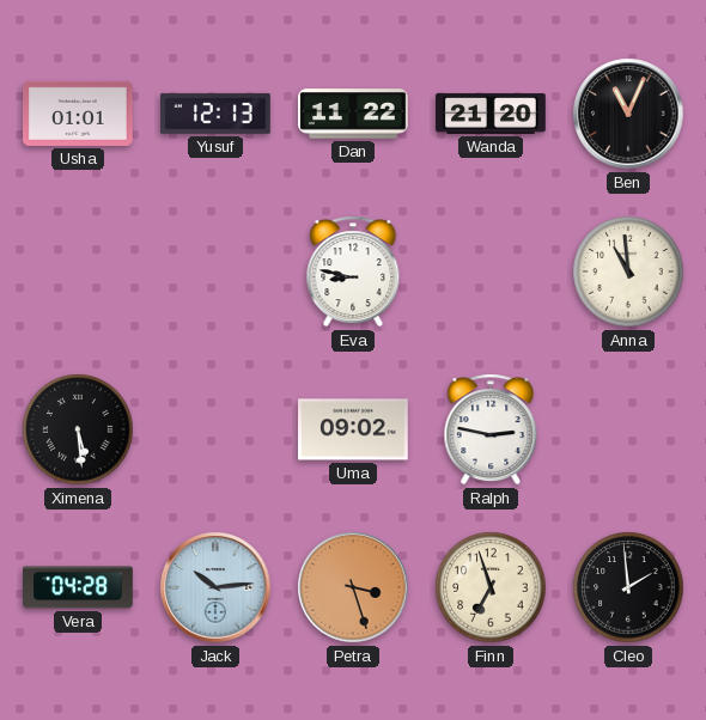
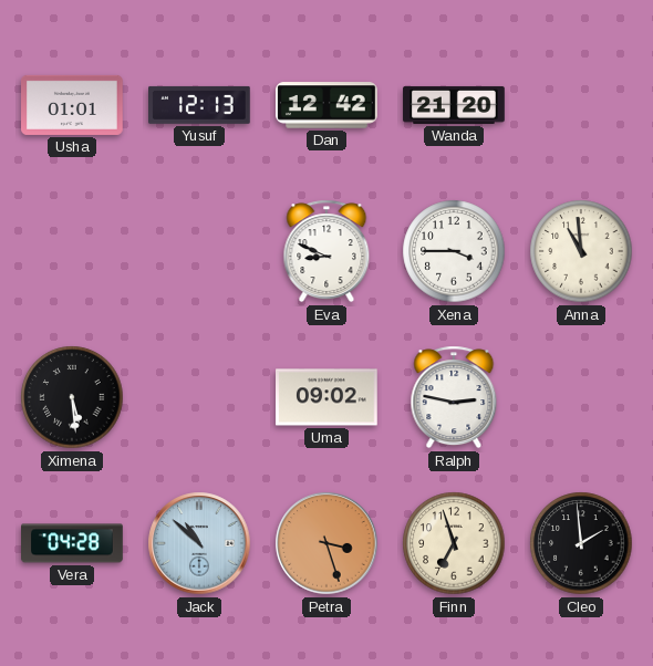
Dan: 11:22 -> 12:42
Ben: 11:04 -> none
Eva: 8:47 -> 8:49
Xena: none -> 3:45
Jack: 10:14 -> 10:52
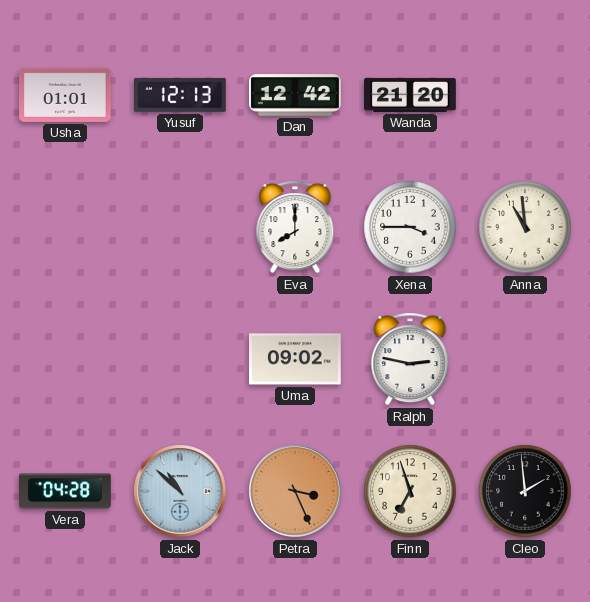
Eva: 8:49 -> 8:00
Ximena: 5:29 -> none
Petra: 3:27 -> 3:26
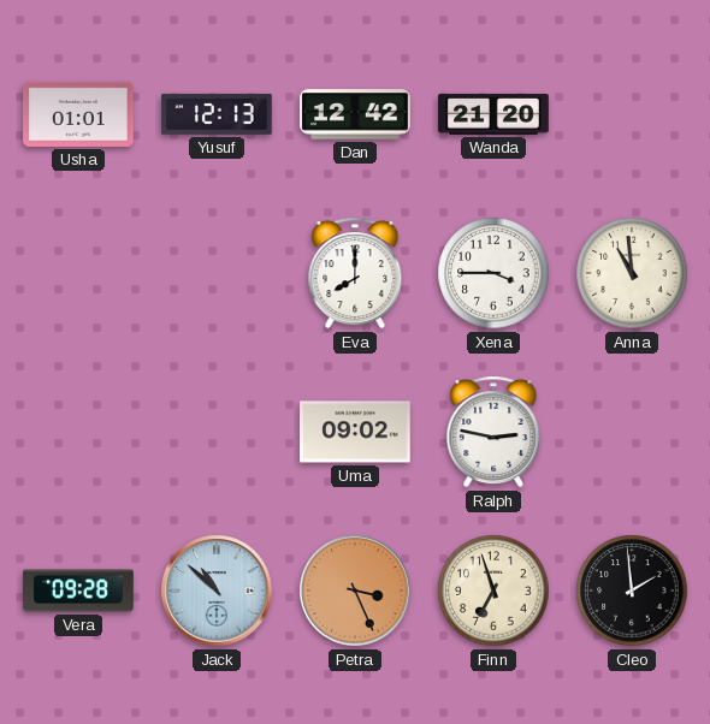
Vera: 04:28 -> 09:28
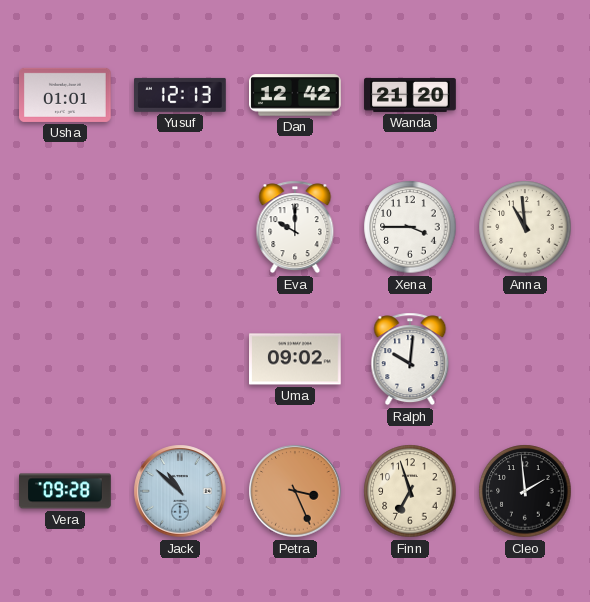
Eva: 8:00 -> 10:00
Ralph: 2:47 -> 10:01
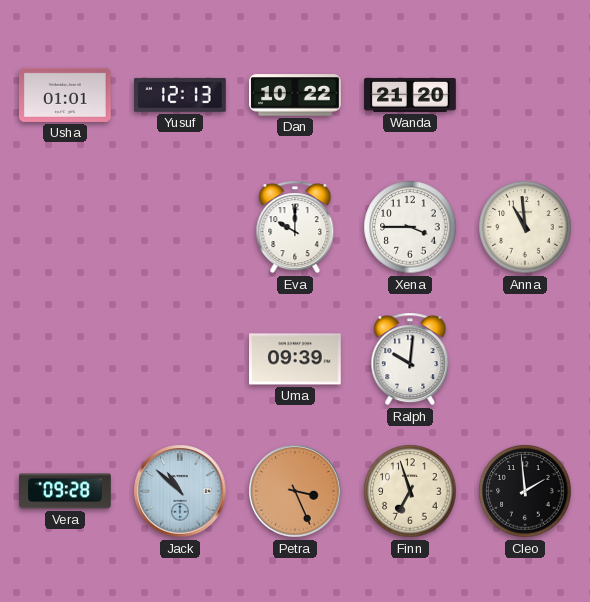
Dan: 12:42 -> 10:22
Uma: 09:02 -> 09:39
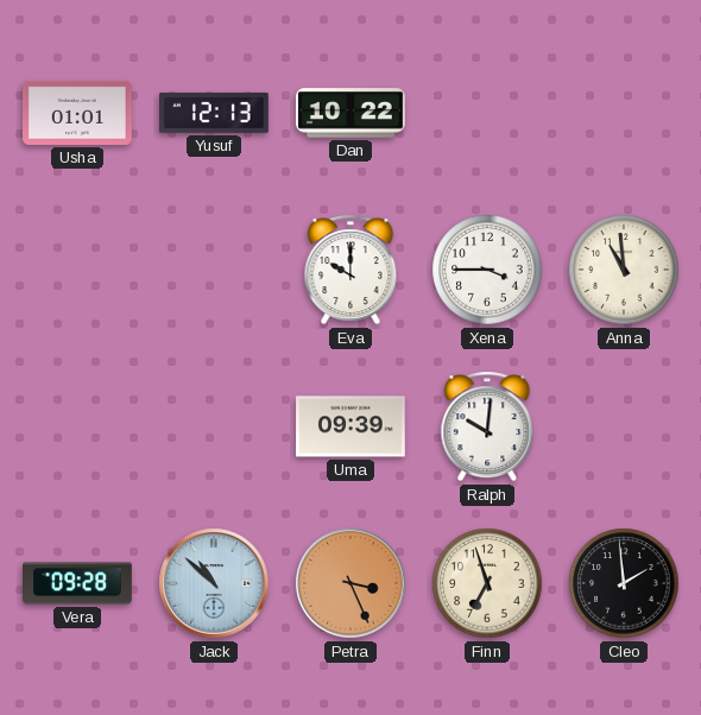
Wanda: 21:20 -> none
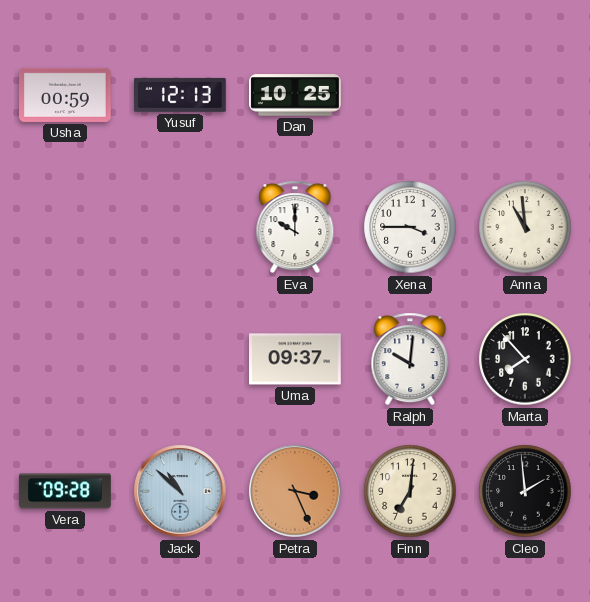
Usha: 01:01 -> 00:59
Dan: 10:22 -> 10:25
Uma: 09:39 -> 09:37
Marta: none -> 7:53
Finn: 6:57 -> 7:01
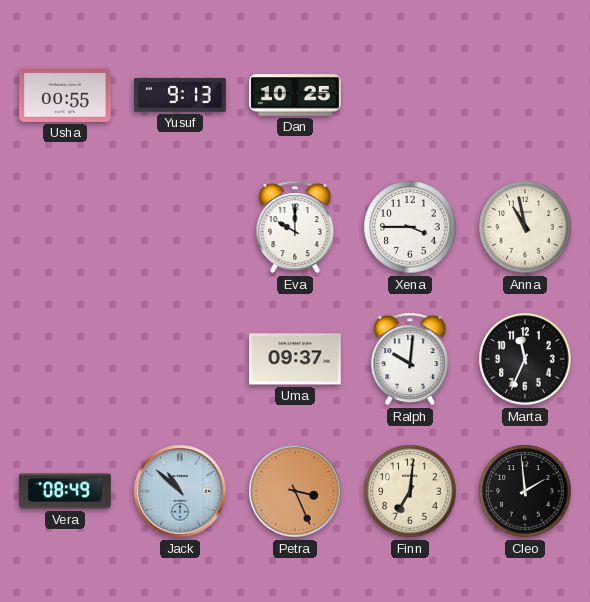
Usha: 00:59 -> 00:55
Yusuf: 12:13 -> 9:13
Anna: 10:59 -> 10:58
Marta: 7:53 -> 11:34
Vera: 09:28 -> 08:49
